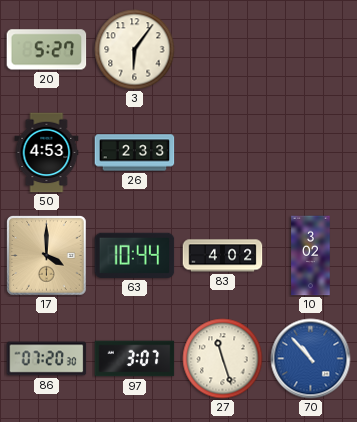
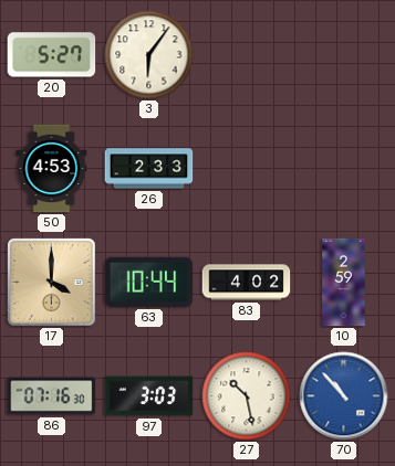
10: 3:02 -> 2:59
86: 07:20 -> 07:16
97: 3:07 -> 3:03
27: 11:27 -> 10:28
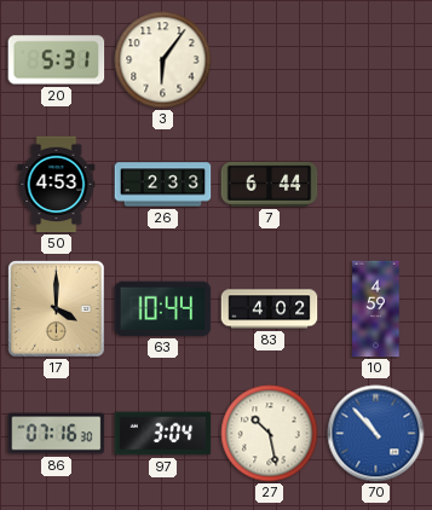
20: 5:27 -> 5:31
7: none -> 6:44
10: 2:59 -> 4:59
97: 3:03 -> 3:04
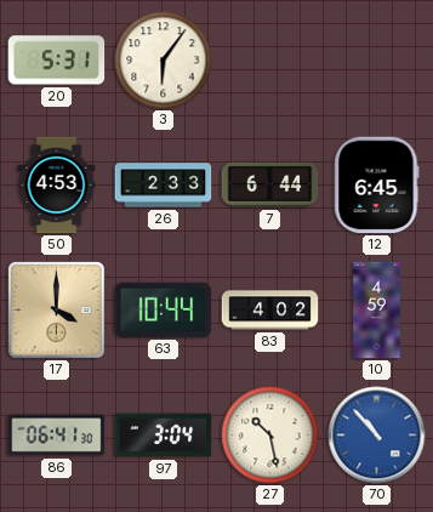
12: none -> 6:45
86: 07:16 -> 06:41
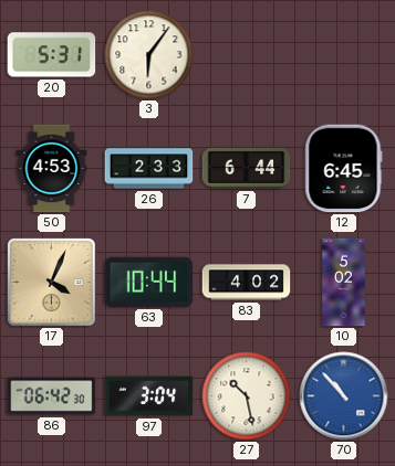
17: 4:00 -> 4:04
10: 4:59 -> 5:02
86: 06:41 -> 06:42
